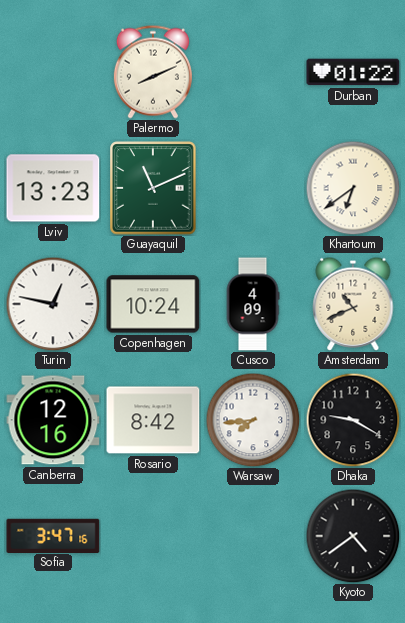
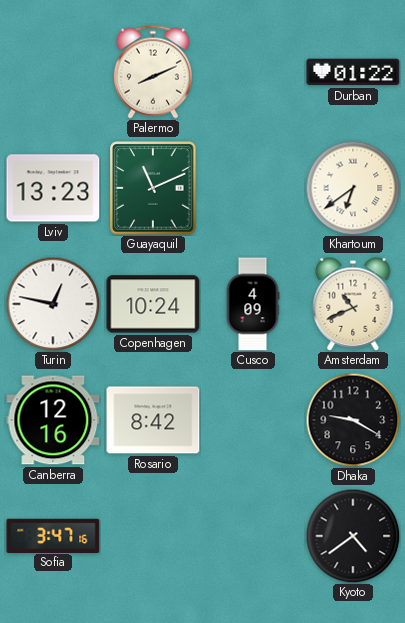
Warsaw: 7:44 -> none
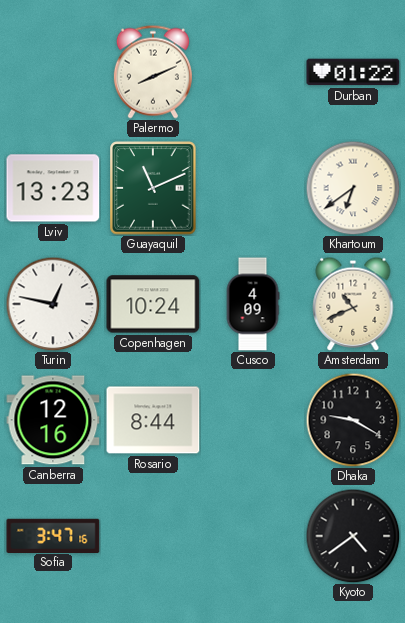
Rosario: 8:42 -> 8:44
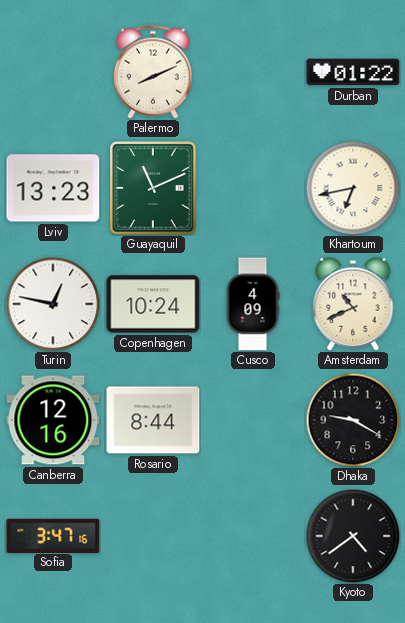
Khartoum: 6:39 -> 6:43
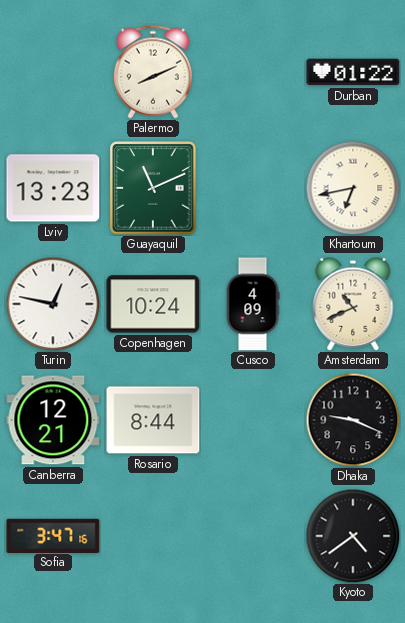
Canberra: 12:16 -> 12:21
Dhaka: 9:20 -> 9:19
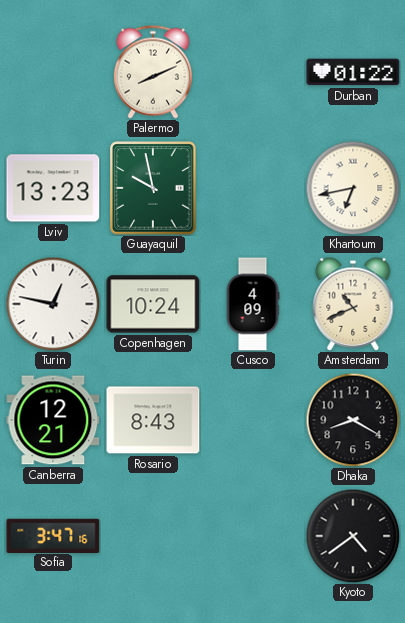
Guayaquil: 11:11 -> 9:58
Rosario: 8:44 -> 8:43
Dhaka: 9:19 -> 8:20
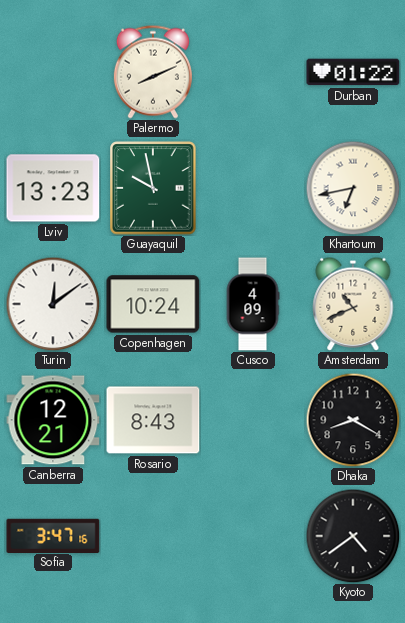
Turin: 12:47 -> 12:09
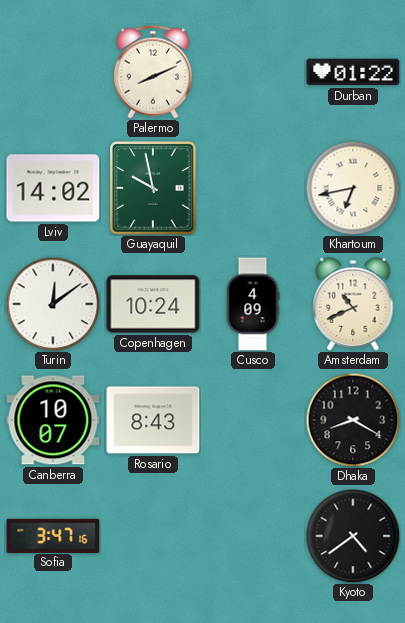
Lviv: 13:23 -> 14:02
Canberra: 12:21 -> 10:07
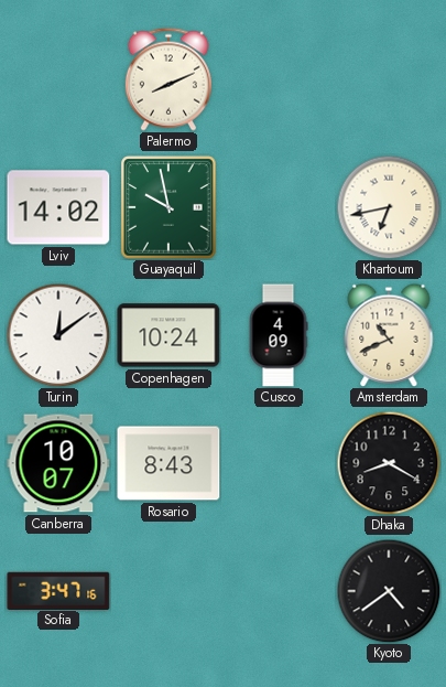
Durban: 01:22 -> none
